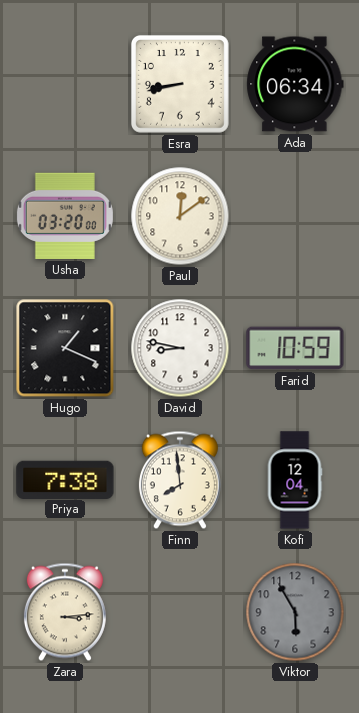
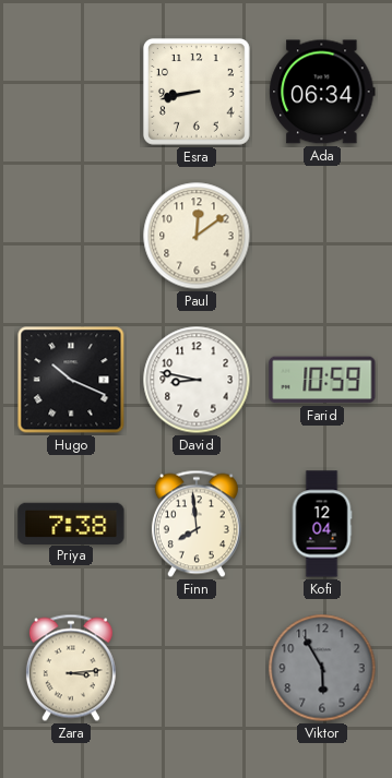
Usha: 03:20 -> none
Hugo: 1:19 -> 10:19
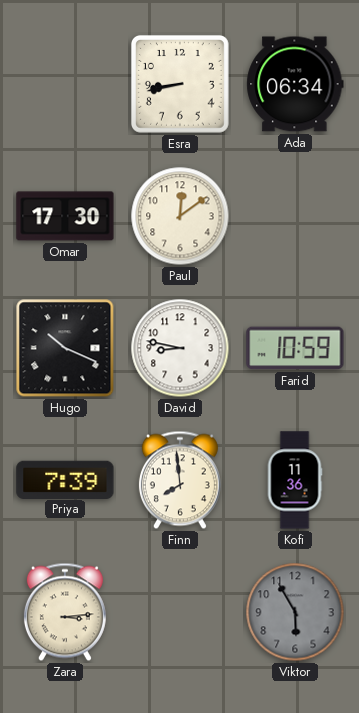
Omar: none -> 17:30
Priya: 7:38 -> 7:39
Kofi: 12:04 -> 11:36
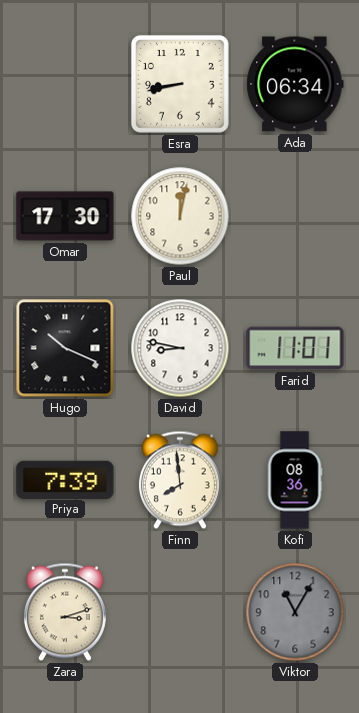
Paul: 12:09 -> 12:02
Farid: 10:59 -> 11:01
Kofi: 11:36 -> 08:36
Zara: 3:14 -> 3:12
Viktor: 5:55 -> 11:05
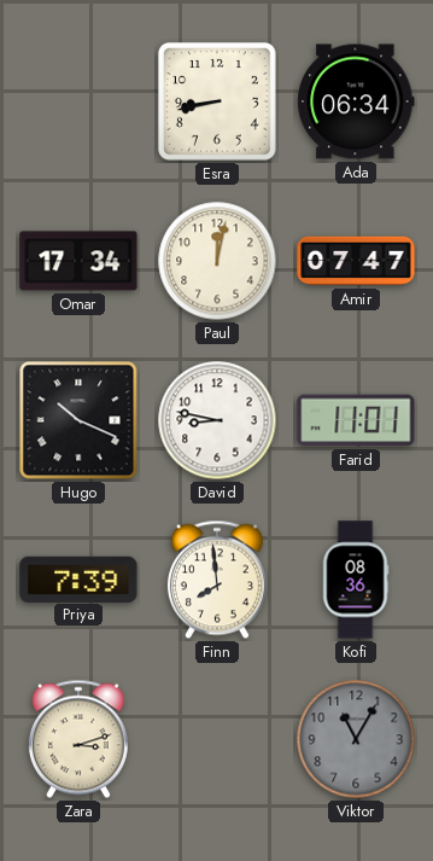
Omar: 17:30 -> 17:34
Amir: none -> 07:47
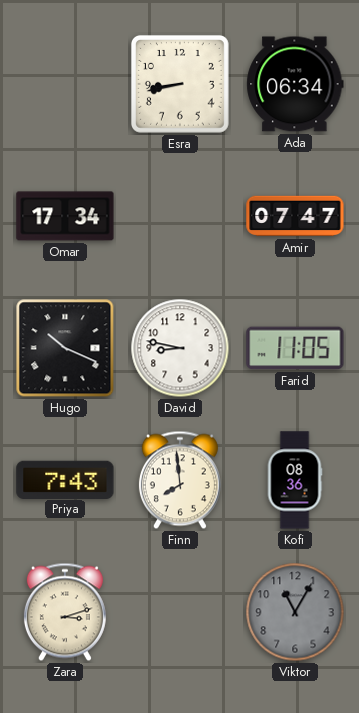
Paul: 12:02 -> none
Farid: 11:01 -> 11:05
Priya: 7:39 -> 7:43
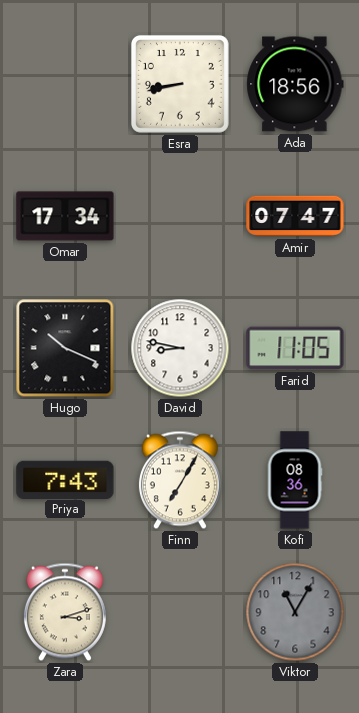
Ada: 06:34 -> 18:56
Finn: 7:59 -> 7:05
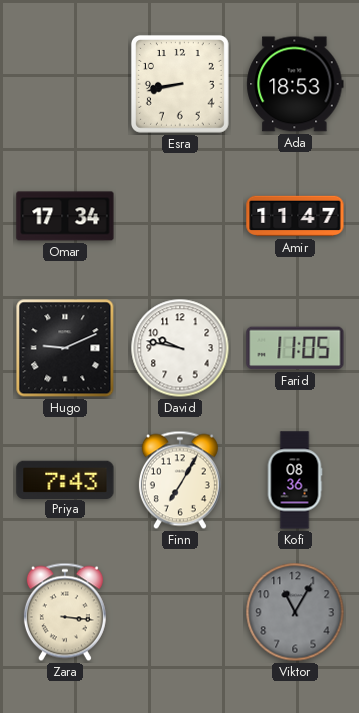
Ada: 18:56 -> 18:53
Amir: 07:47 -> 11:47
Hugo: 10:19 -> 9:11
David: 8:47 -> 9:47
Zara: 3:12 -> 3:16
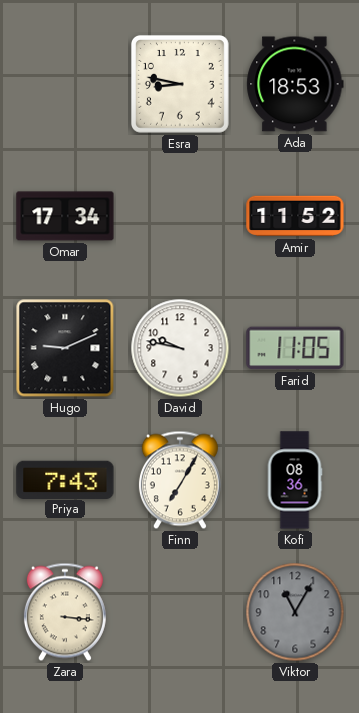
Esra: 8:43 -> 8:47
Amir: 11:47 -> 11:52
